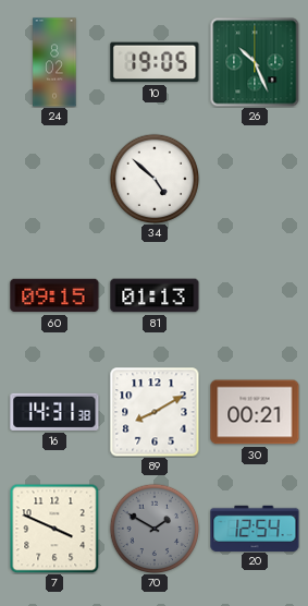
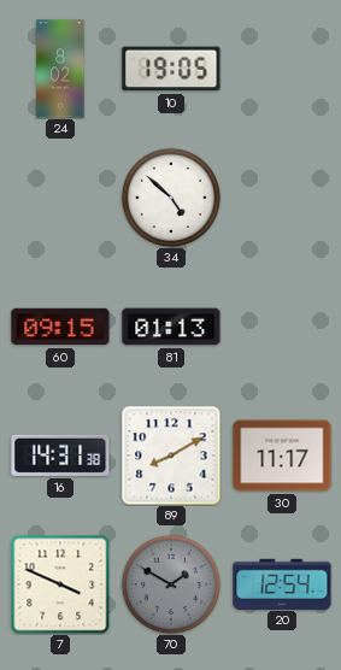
26: 10:26 -> none
30: 00:21 -> 11:17
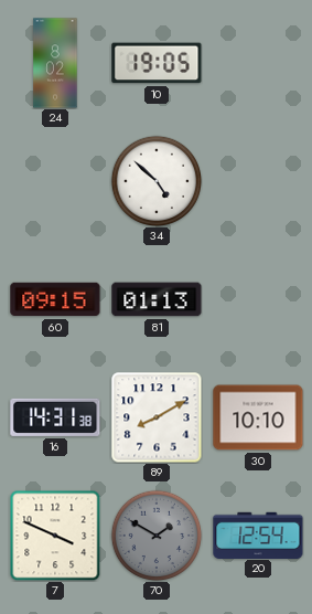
30: 11:17 -> 10:10
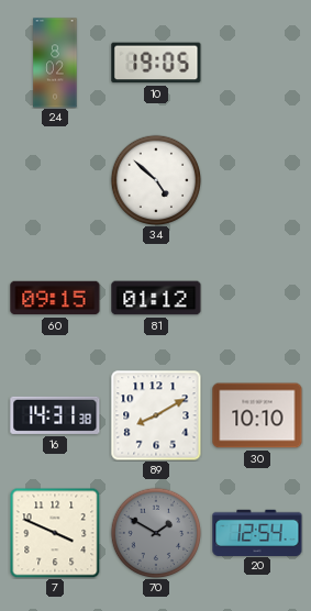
81: 01:13 -> 01:12
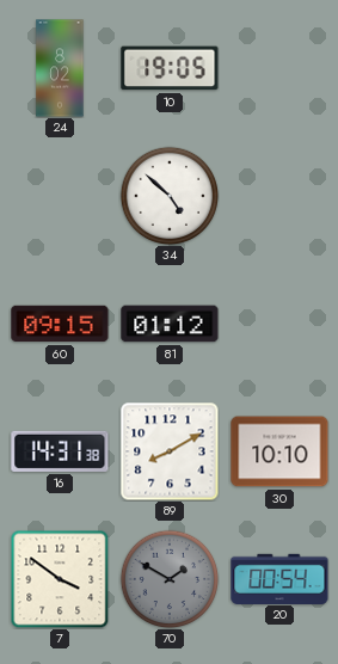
7: 3:49 -> 3:51
20: 12:54 -> 00:54
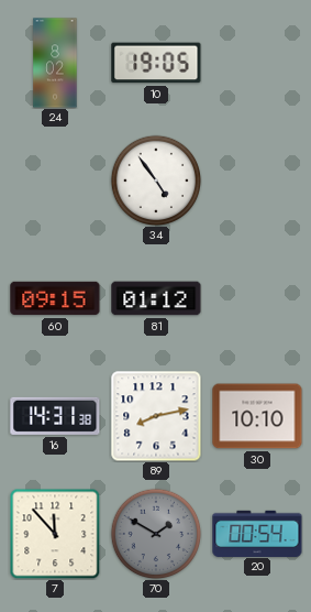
34: 4:52 -> 4:54
89: 8:10 -> 8:13
7: 3:51 -> 11:53
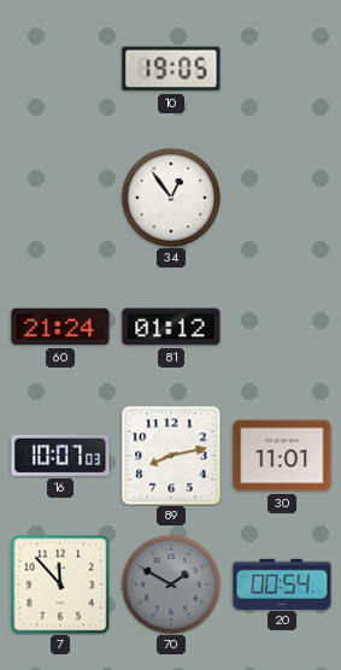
24: 8:02 -> none
34: 4:54 -> 12:54
60: 09:15 -> 21:24
16: 14:31 -> 10:07
30: 10:10 -> 11:01
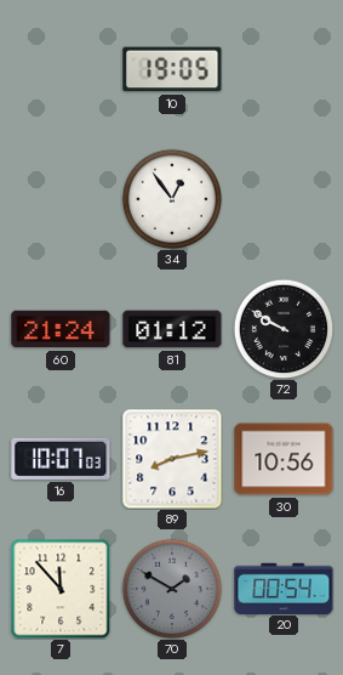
72: none -> 9:50
30: 11:01 -> 10:56
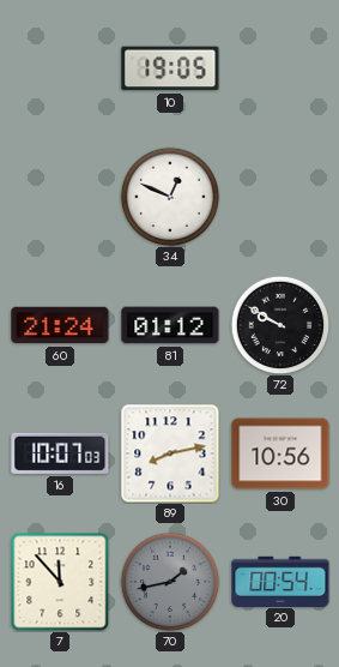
34: 12:54 -> 12:49
70: 1:50 -> 1:43
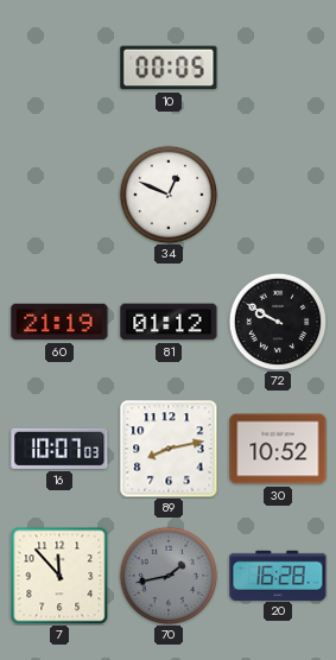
10: 19:05 -> 00:05
60: 21:24 -> 21:19
30: 10:56 -> 10:52
20: 00:54 -> 16:28
